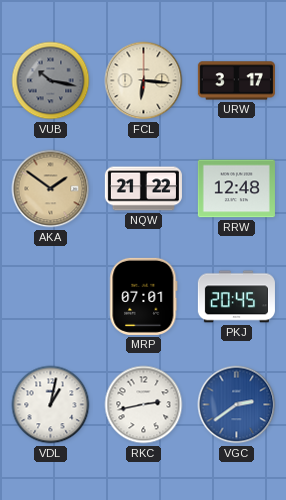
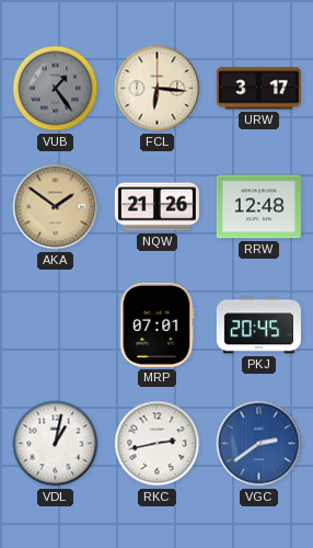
VUB: 10:17 -> 1:24
NQW: 21:22 -> 21:26
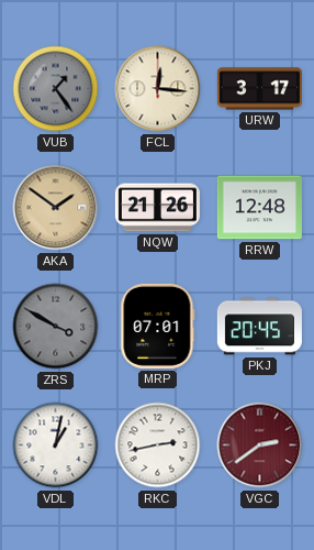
FCL: 6:16 -> 12:16
ZRS: none -> 3:50
VGC dial: blue -> burgundy
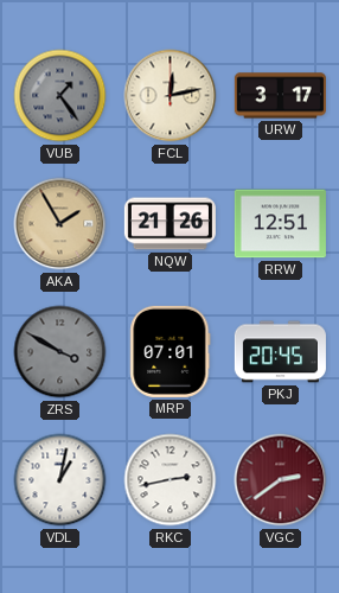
FCL: 12:16 -> 12:13
AKA: 1:51 -> 1:55
RRW: 12:48 -> 12:51
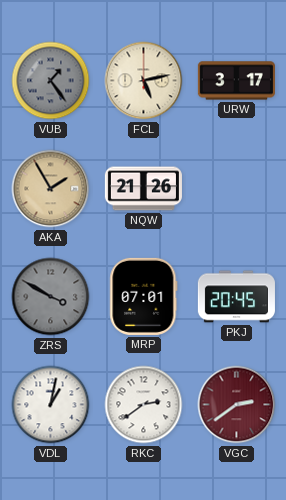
FCL: 12:13 -> 5:13
RRW: 12:51 -> none
RKC: 2:43 -> 2:39
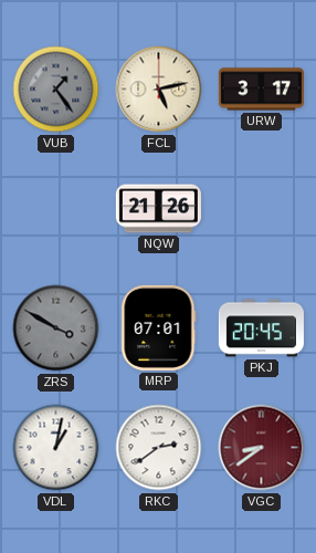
AKA: 1:55 -> none
VGC: 2:39 -> 8:39
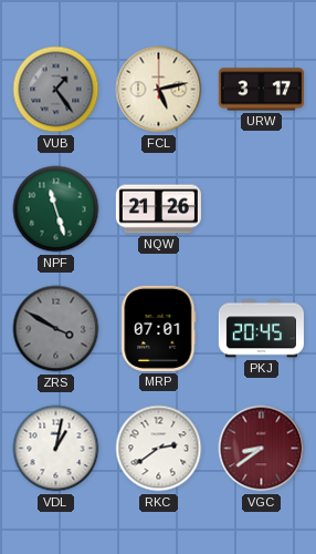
NPF: none -> 11:27
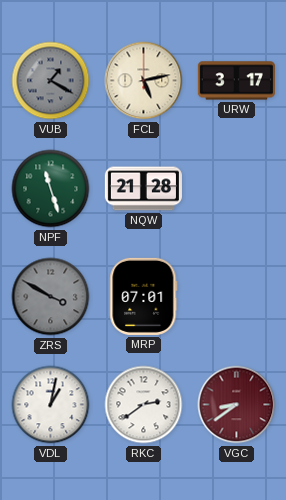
VUB: 1:24 -> 1:20
NQW: 21:26 -> 21:28
PKJ: 20:45 -> none
